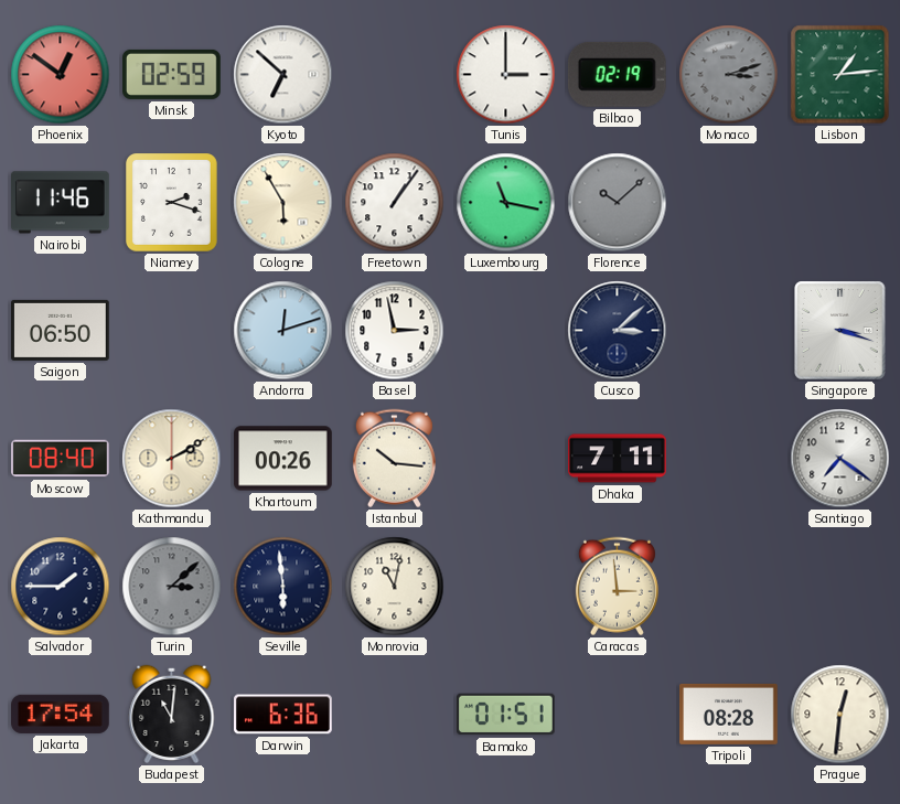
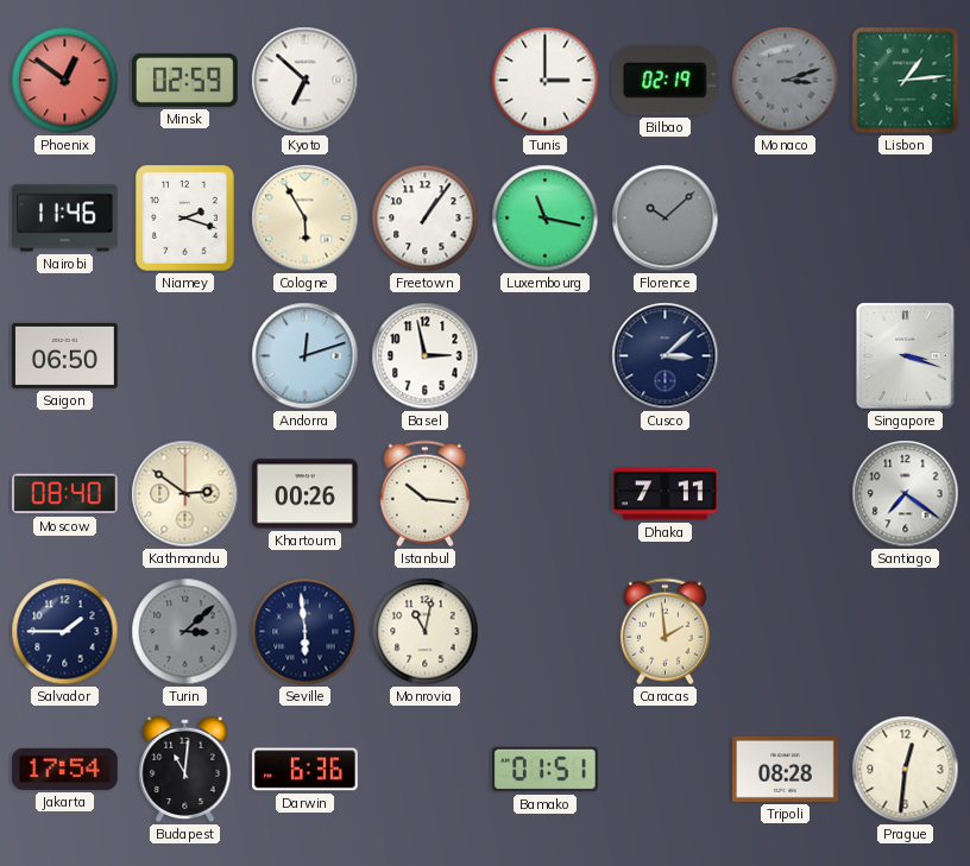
Kathmandu: 2:10 -> 2:51
Caracas: 2:59 -> 1:59
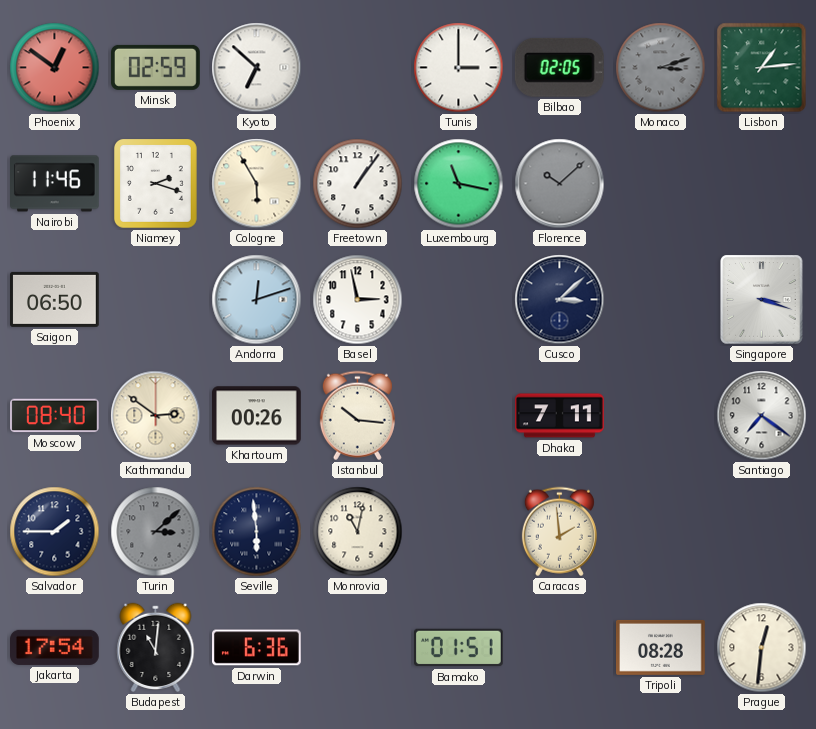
Bilbao: 02:19 -> 02:05
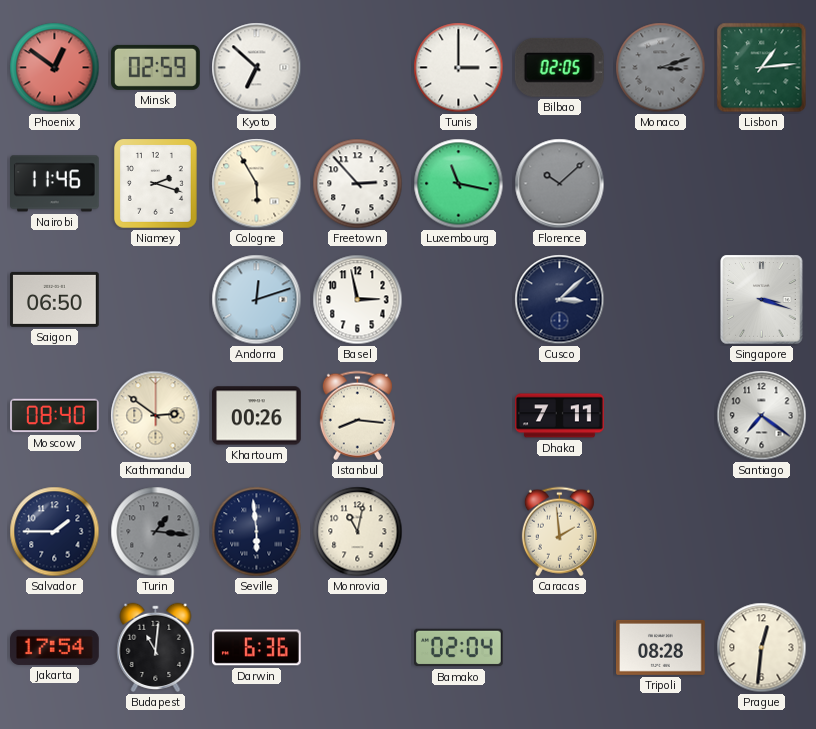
Freetown: 1:06 -> 2:53
Istanbul: 10:16 -> 8:16
Turin: 3:08 -> 1:16
Bamako: 01:51 -> 02:04
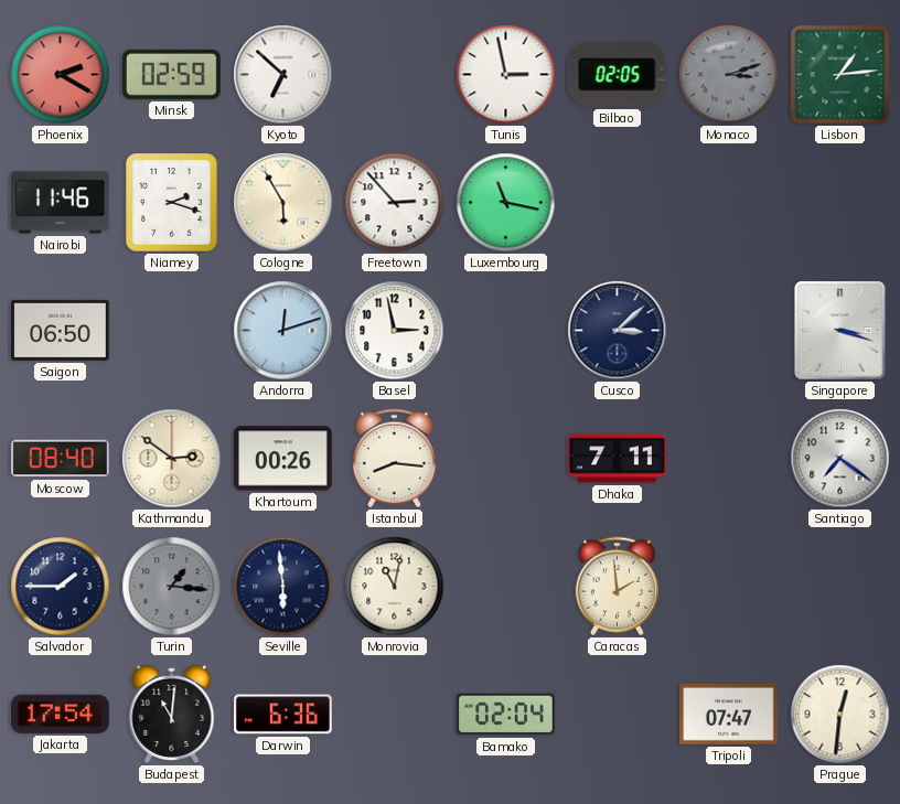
Phoenix: 12:51 -> 2:20
Tunis: 3:00 -> 2:58
Florence: 10:08 -> none
Tripoli: 08:28 -> 07:47
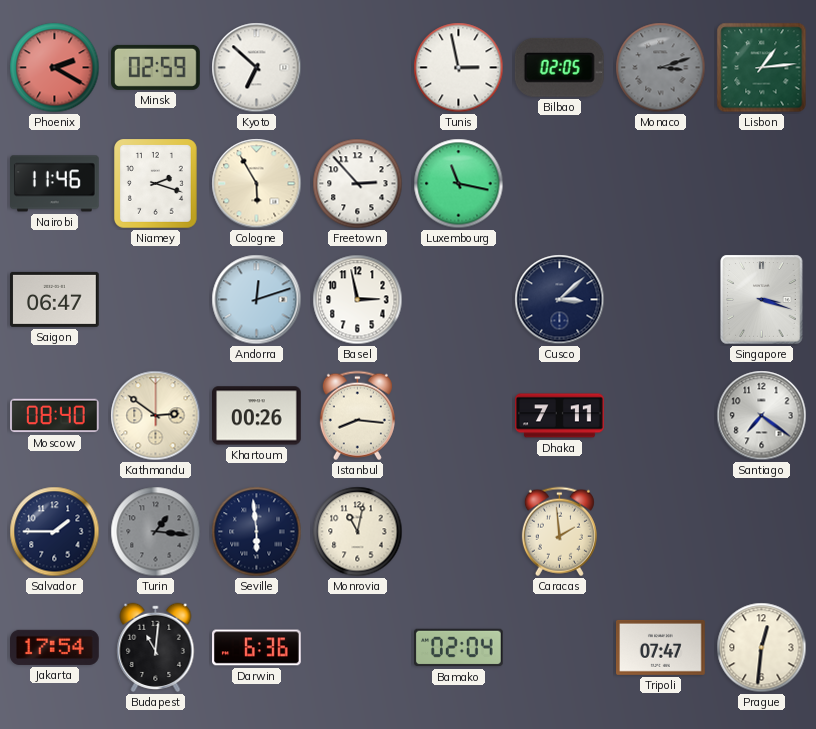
Saigon: 06:50 -> 06:47
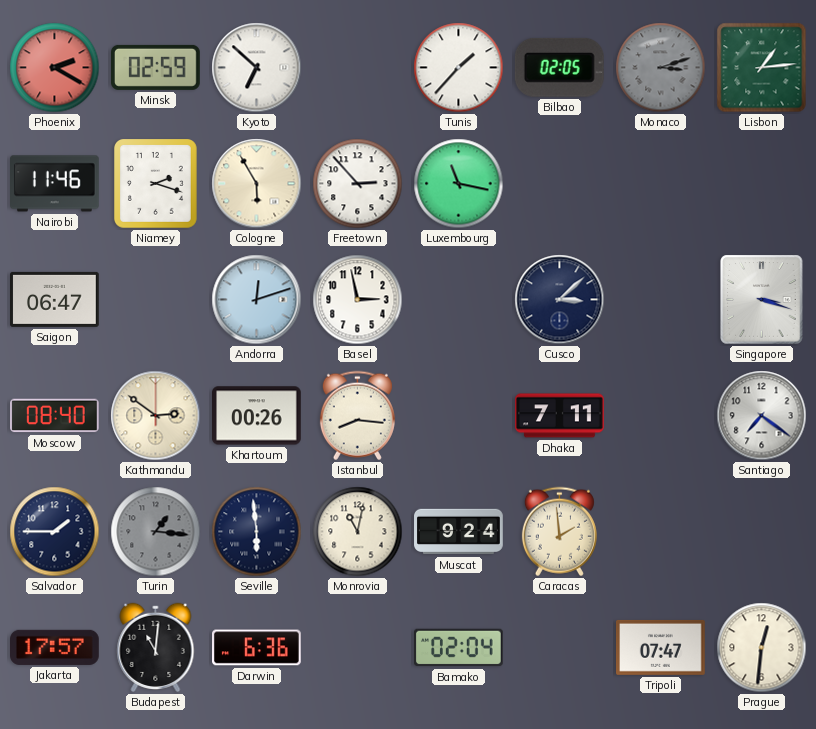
Tunis: 2:58 -> 1:37
Muscat: none -> 9:24
Jakarta: 17:54 -> 17:57
